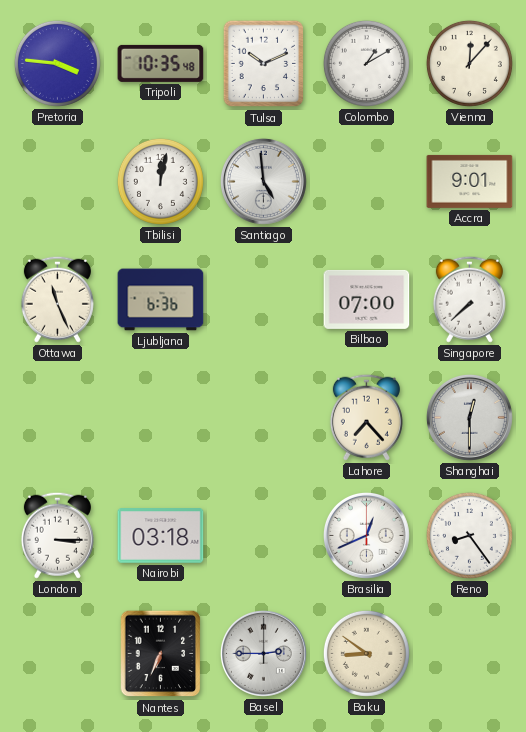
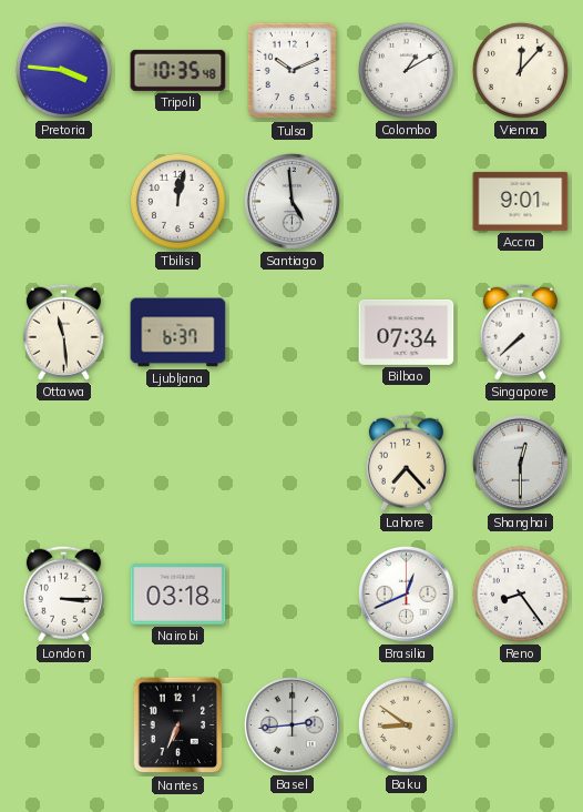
Ottawa: 11:26 -> 11:29
Ljubljana: 6:36 -> 6:37
Bilbao: 07:00 -> 07:34
Basel: 2:45 -> 2:44
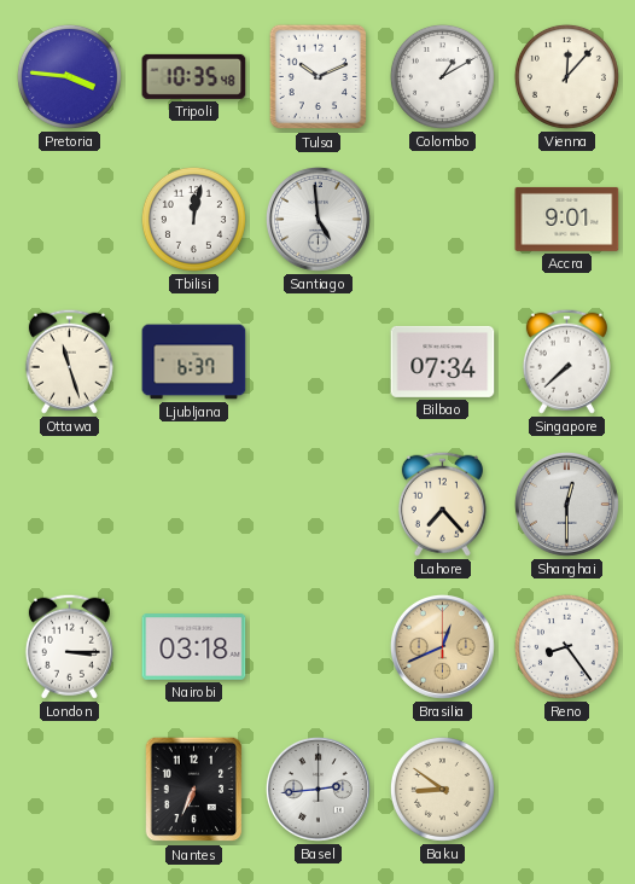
Ottawa: 11:29 -> 11:27
Brasilia dial: white -> champagne
